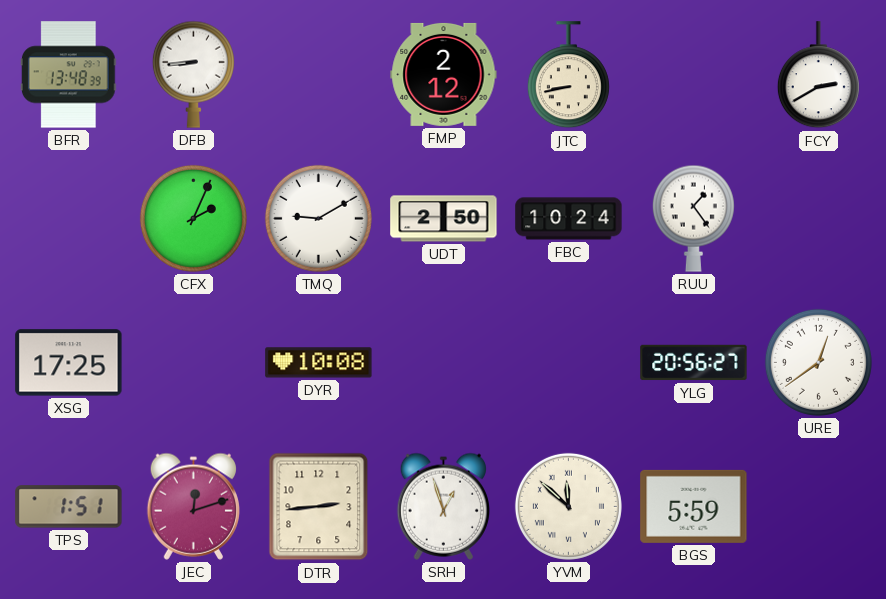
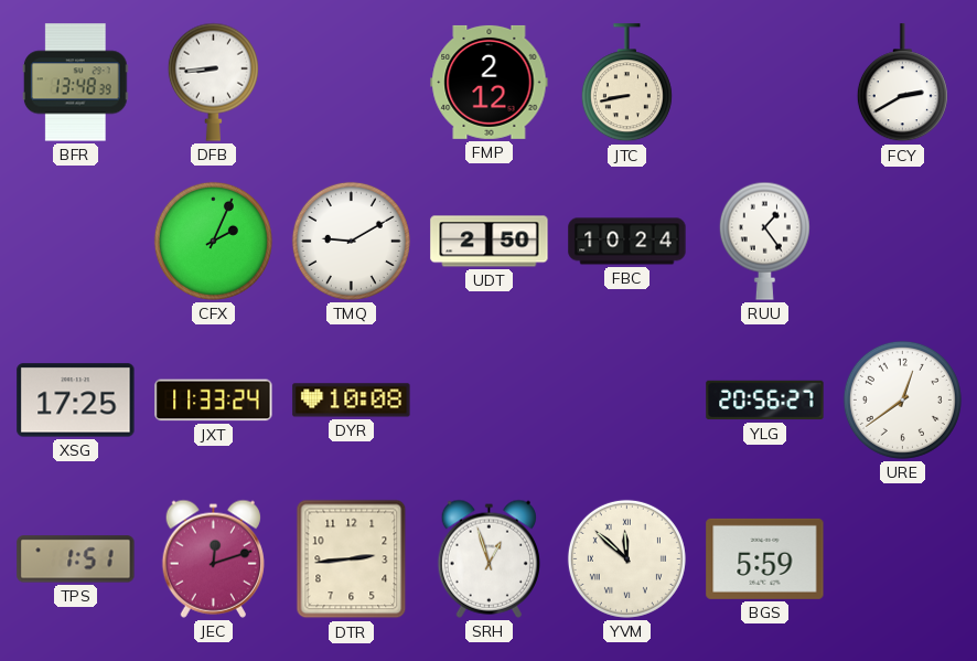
JXT: none -> 11:33
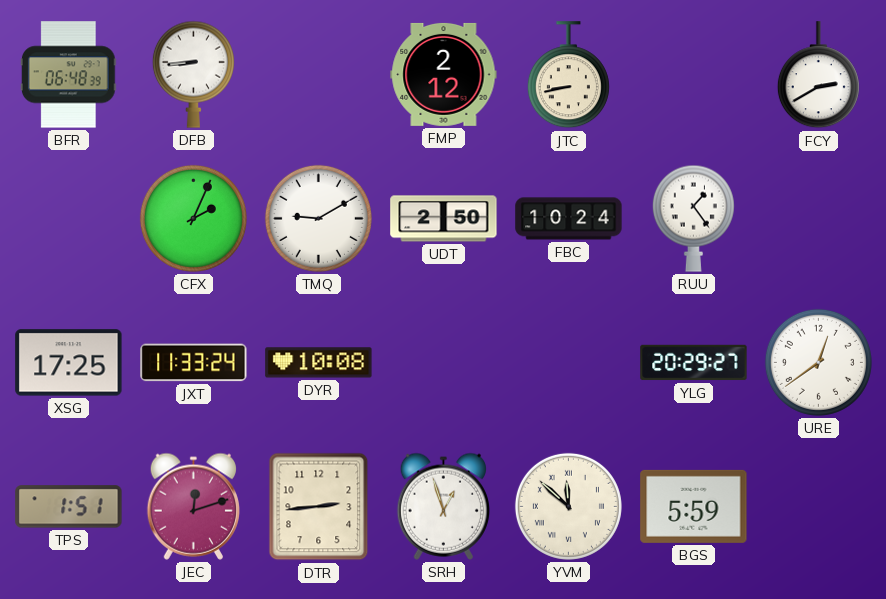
BFR: 13:48 -> 06:48
YLG: 20:56 -> 20:29
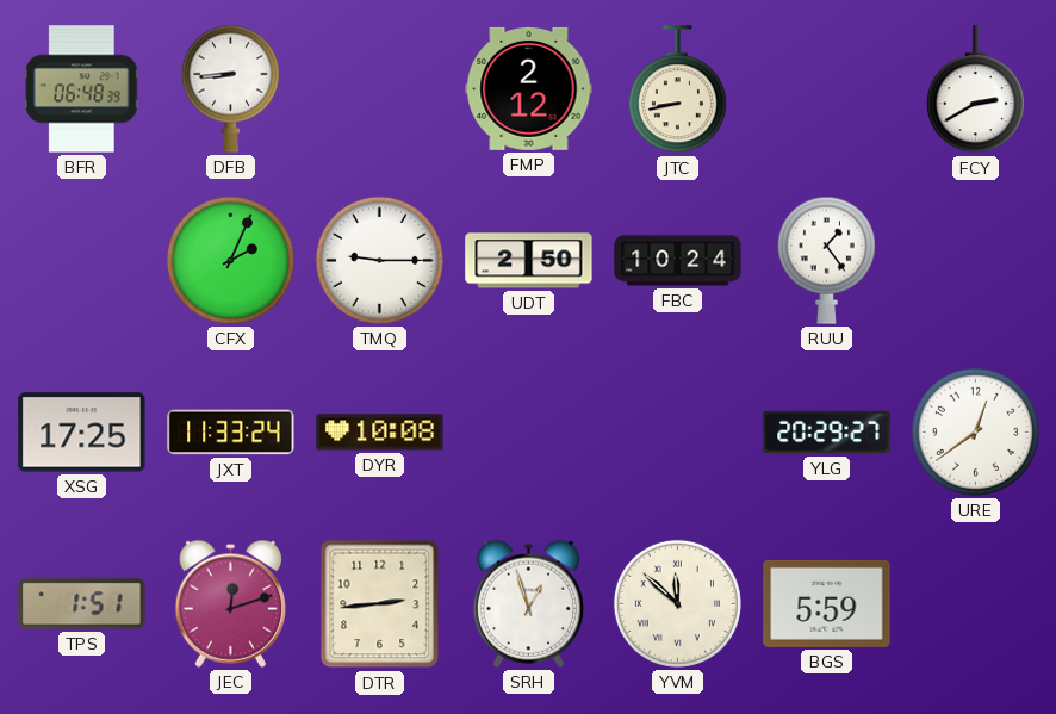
TMQ: 9:10 -> 9:15
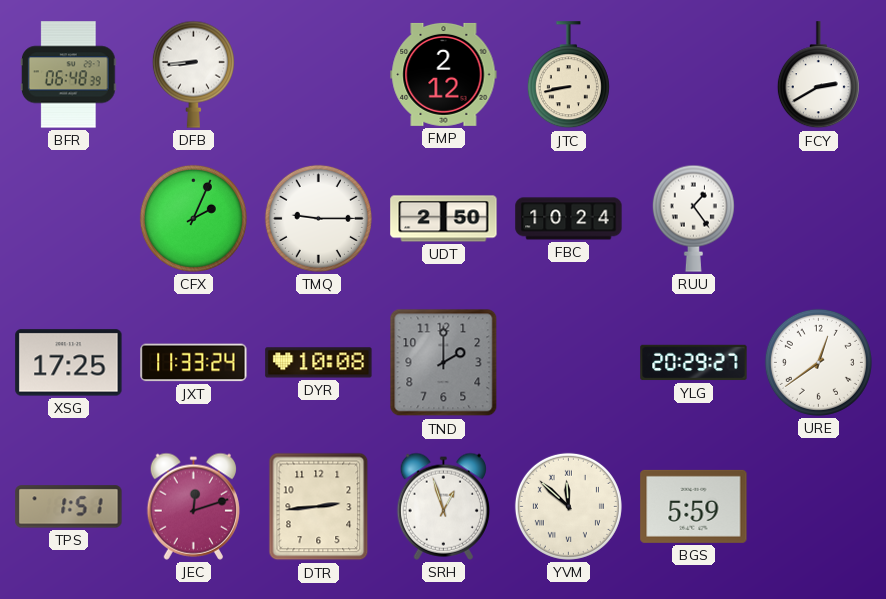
TND: none -> 2:00
